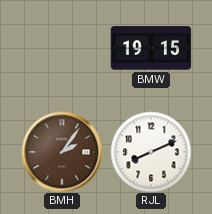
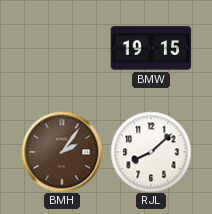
RJL: 8:11 -> 8:08
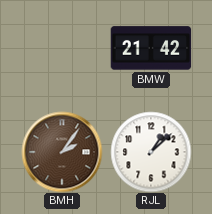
BMW: 19:15 -> 21:42
RJL: 8:08 -> 1:08
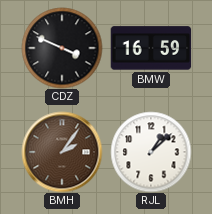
CDZ: none -> 3:49
BMW: 21:42 -> 16:59
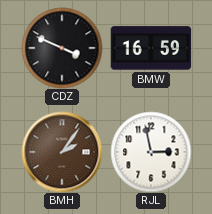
RJL: 1:08 -> 2:58
